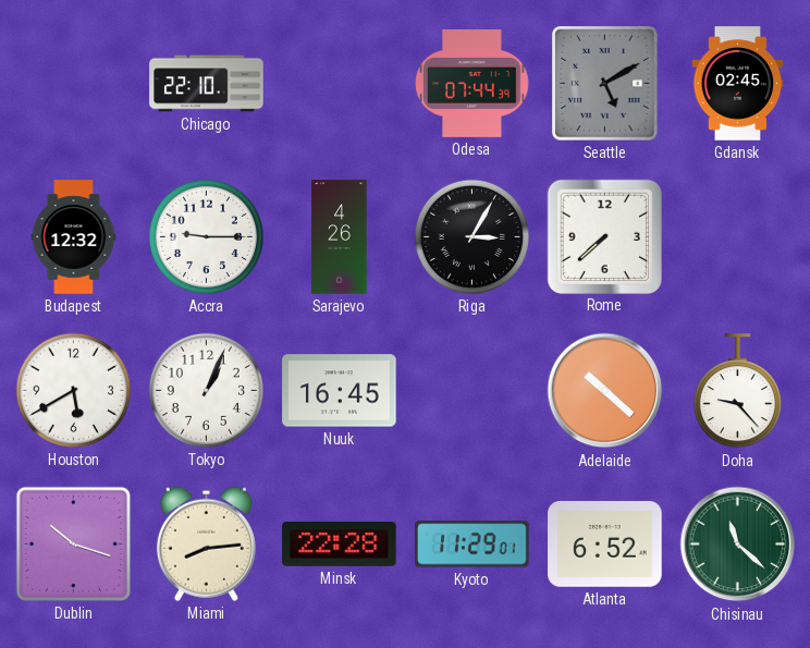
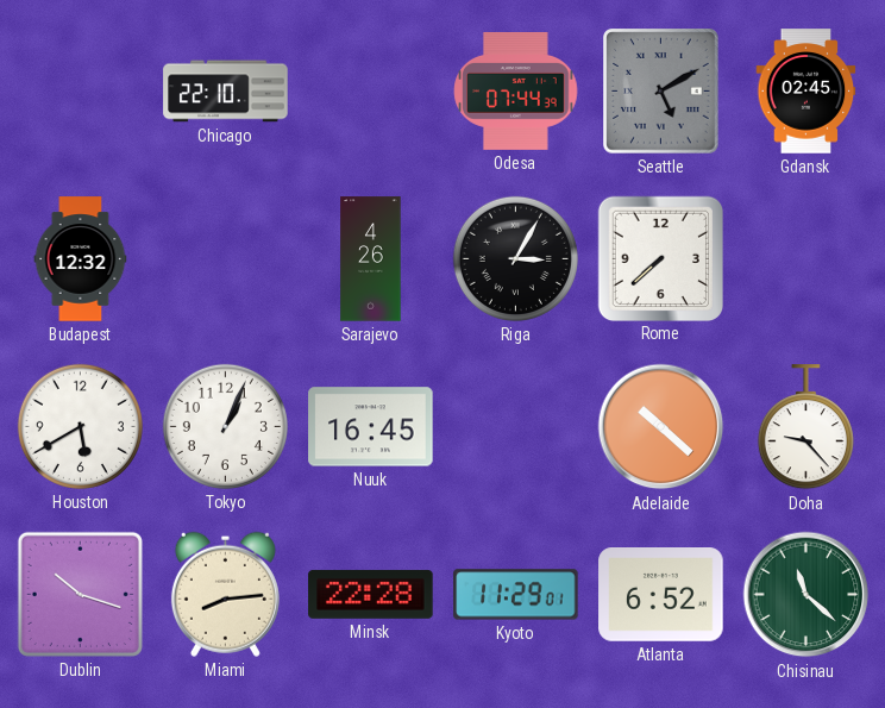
Accra: 9:15 -> none
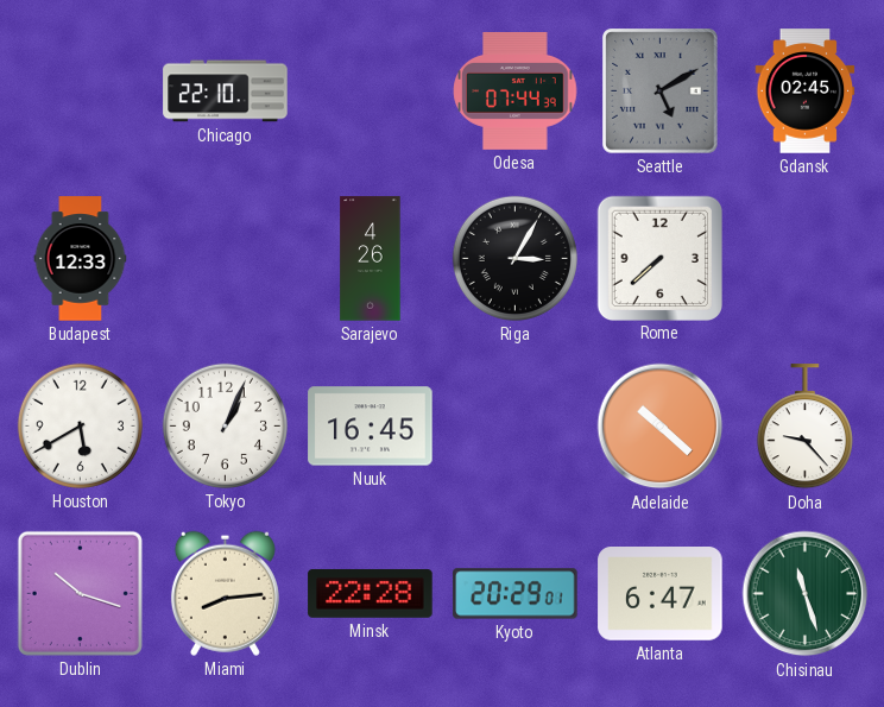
Budapest: 12:32 -> 12:33
Kyoto: 11:29 -> 20:29
Atlanta: 6:52 -> 6:47
Chisinau: 11:22 -> 11:27
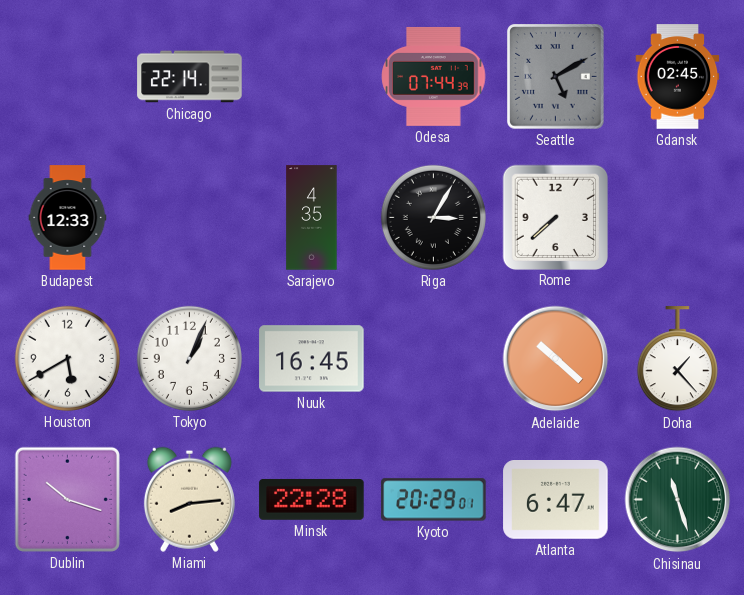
Chicago: 22:10 -> 22:14
Sarajevo: 4:26 -> 4:35
Doha: 9:23 -> 1:23
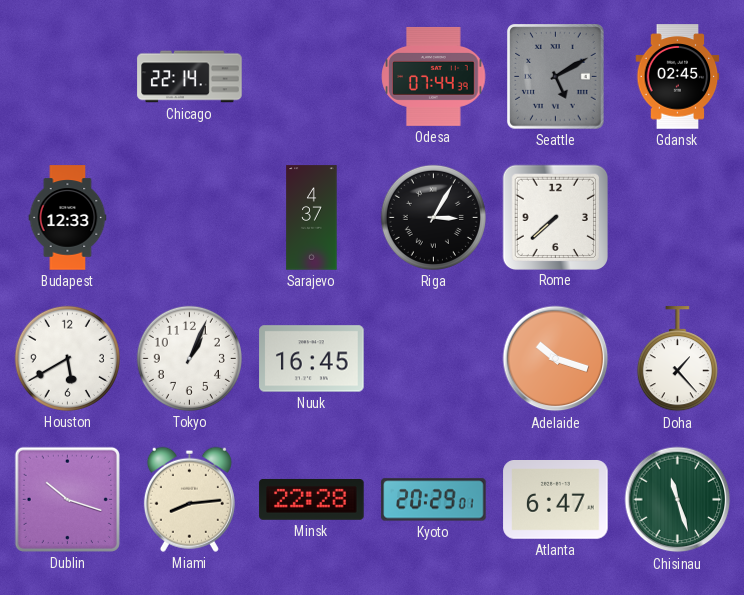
Sarajevo: 4:35 -> 4:37
Adelaide: 10:22 -> 10:18
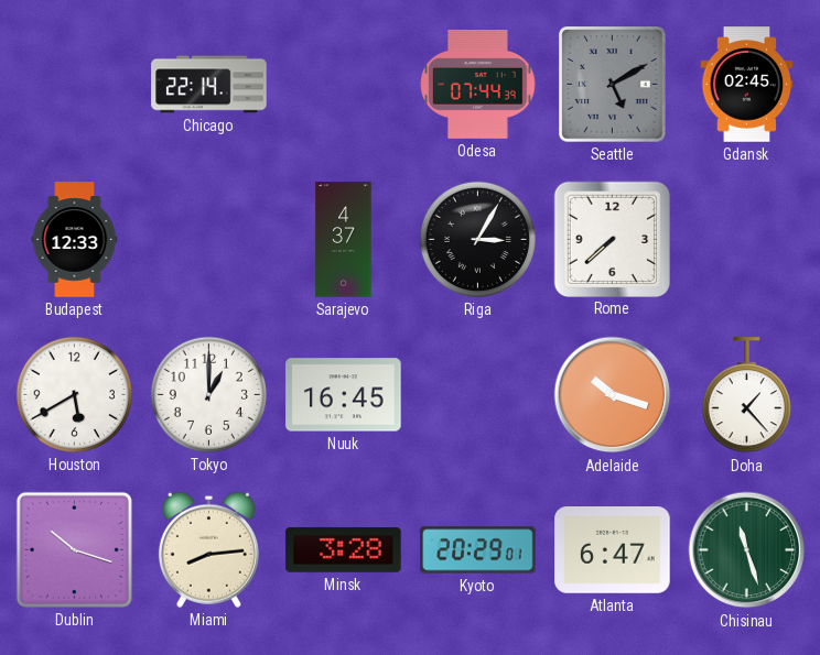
Tokyo: 1:04 -> 1:00
Minsk: 22:28 -> 3:28
